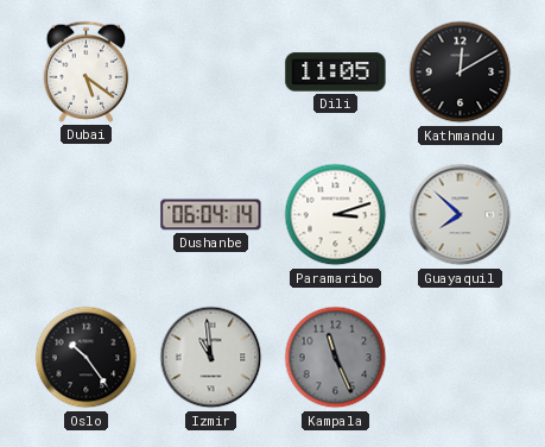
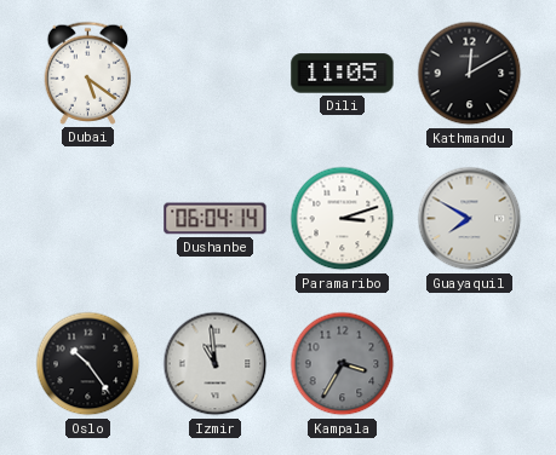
Guayaquil: 7:52 -> 7:50
Kampala: 11:26 -> 3:35
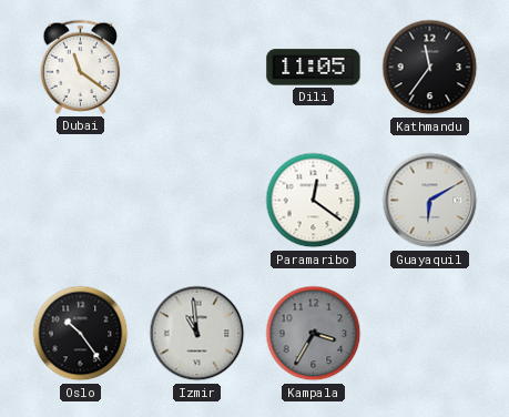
Dubai: 5:21 -> 11:21
Kathmandu: 12:10 -> 11:36
Dushanbe: 06:04 -> none
Paramaribo: 3:12 -> 12:21
Guayaquil: 7:50 -> 6:10
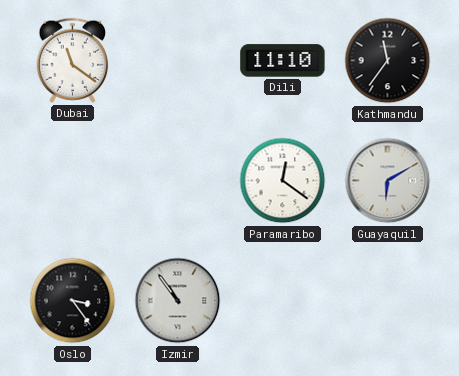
Dili: 11:05 -> 11:10
Oslo: 10:24 -> 3:24
Izmir: 10:59 -> 10:54
Kampala: 3:35 -> none
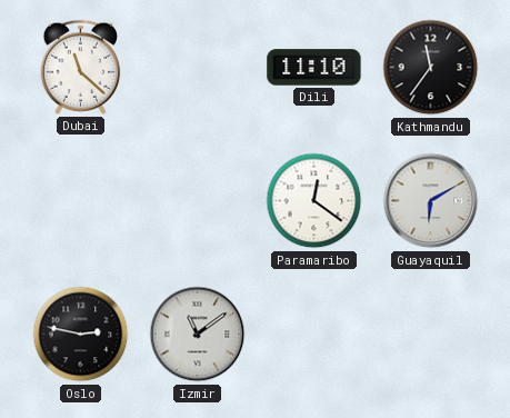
Dubai: 11:21 -> 11:22
Oslo: 3:24 -> 2:47
Izmir: 10:54 -> 11:09
